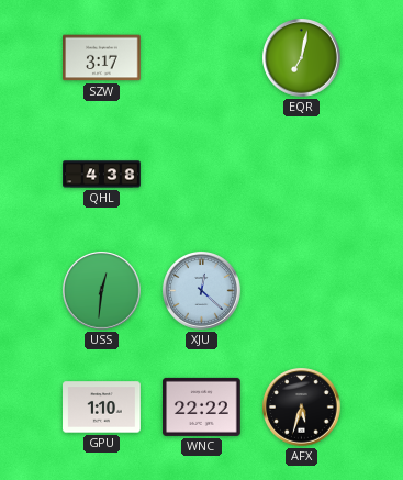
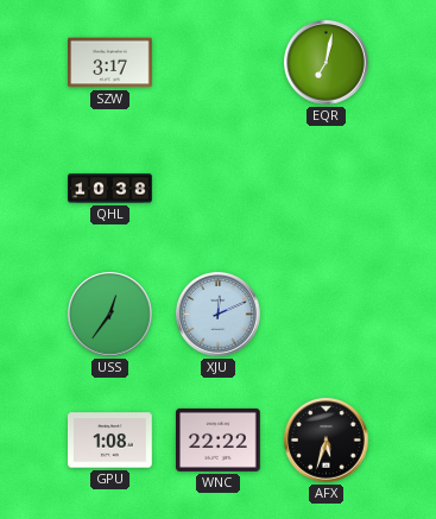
QHL: 4:38 -> 10:38
USS: 12:31 -> 12:36
XJU: 12:22 -> 12:11
GPU: 1:10 -> 1:08
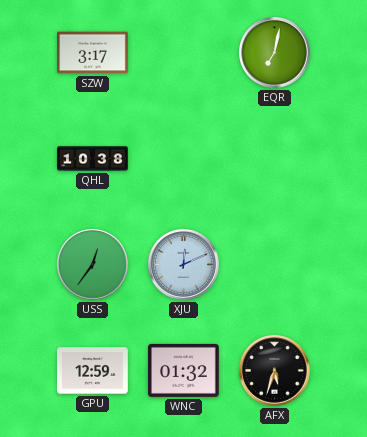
GPU: 1:08 -> 12:59
WNC: 22:22 -> 01:32
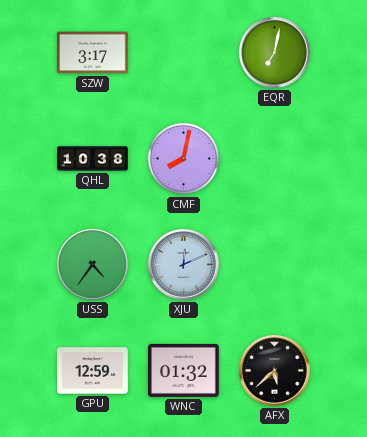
CMF: none -> 8:02
USS: 12:36 -> 4:36
AFX: 5:33 -> 5:38
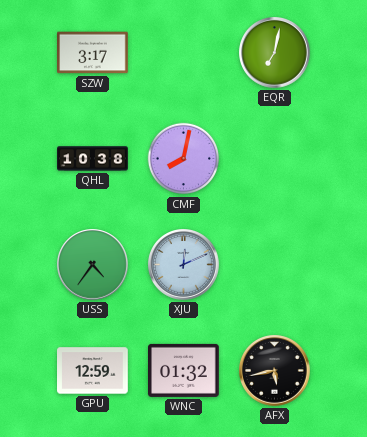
AFX: 5:38 -> 5:43
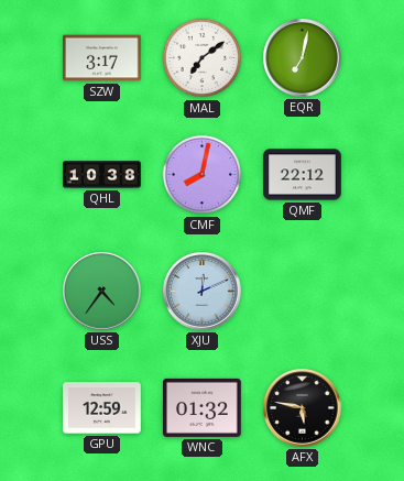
MAL: none -> 7:09
QMF: none -> 22:12
AFX: 5:43 -> 5:47
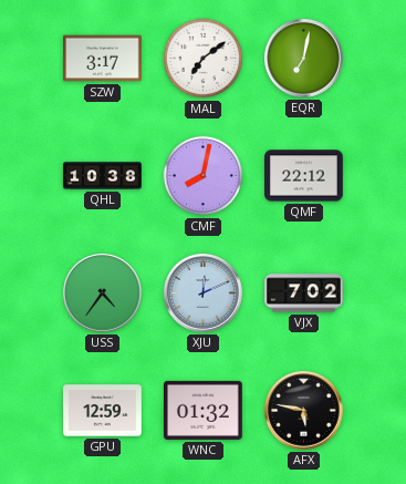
VJX: none -> 7:02
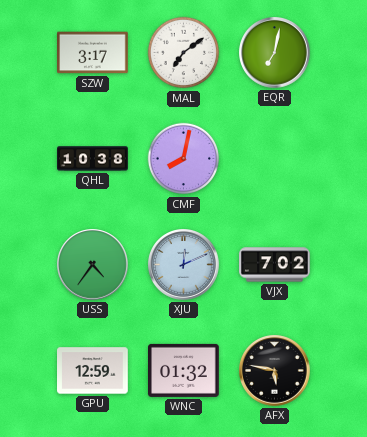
QMF: 22:12 -> none
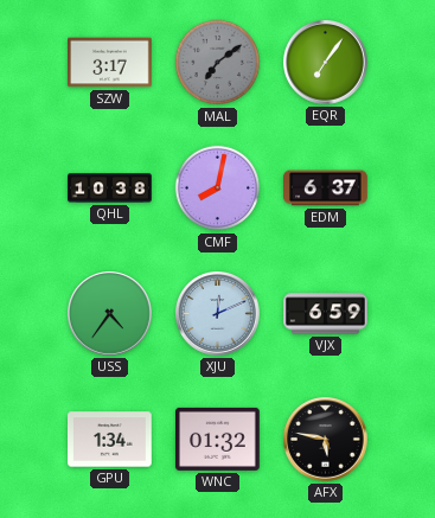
MAL dial: white -> grey
EQR: 7:02 -> 7:06
EDM: none -> 6:37
VJX: 7:02 -> 6:59
GPU: 12:59 -> 1:34
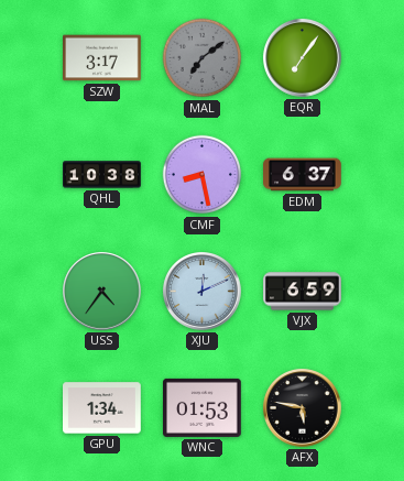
CMF: 8:02 -> 8:28
WNC: 01:32 -> 01:53
